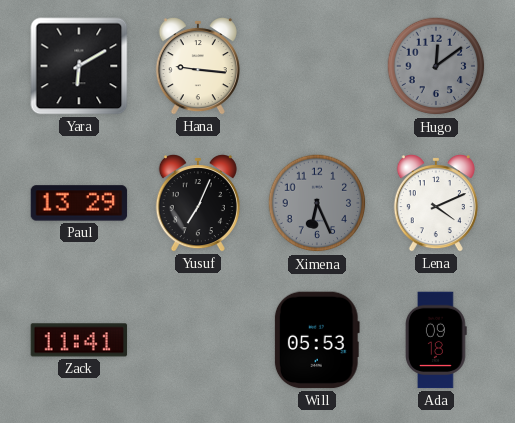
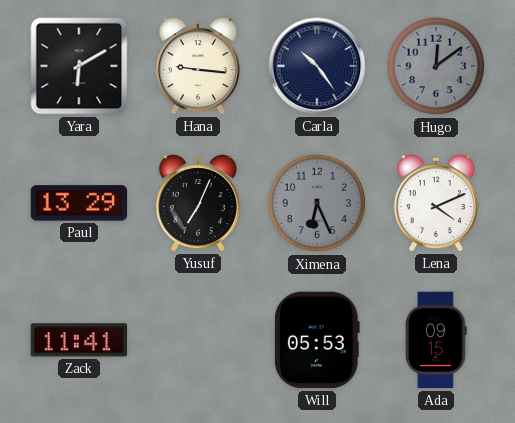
Carla: none -> 10:24
Ada: 09:18 -> 09:15
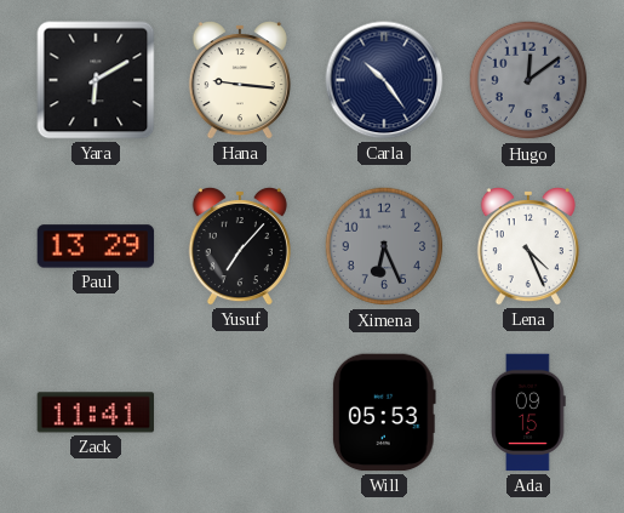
Yusuf: 7:04 -> 7:07
Lena: 4:11 -> 4:26
